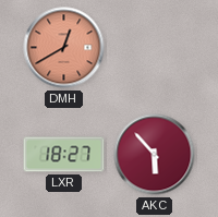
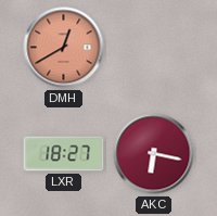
AKC: 5:53 -> 6:17
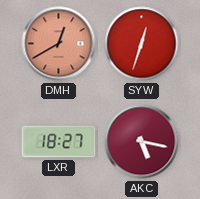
SYW: none -> 12:33
AKC: 6:17 -> 5:17
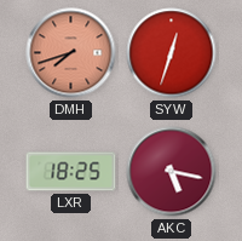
DMH: 12:40 -> 7:42
LXR: 18:27 -> 18:25
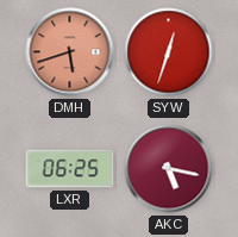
DMH: 7:42 -> 5:42
LXR: 18:25 -> 06:25
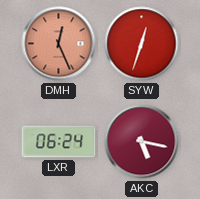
DMH: 5:42 -> 12:26
LXR: 06:25 -> 06:24
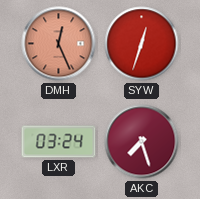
LXR: 06:24 -> 03:24
AKC: 5:17 -> 7:27
